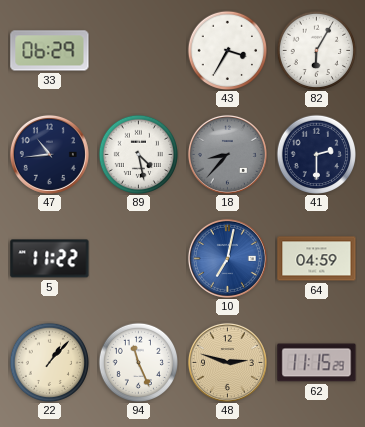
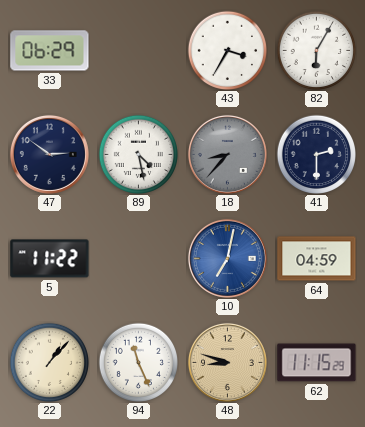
47: 10:44 -> 2:51
48: 2:48 -> 8:48
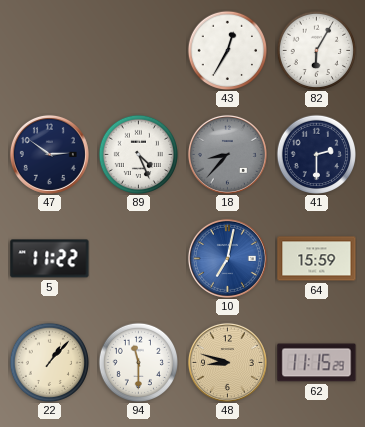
33: 06:29 -> none
43: 3:35 -> 12:35
89: 4:28 -> 4:26
64: 04:59 -> 15:59
94: 11:26 -> 11:30
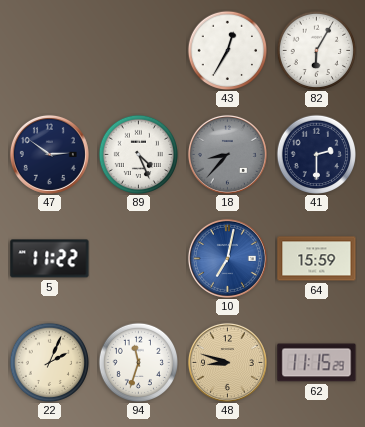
22: 1:07 -> 2:04
94: 11:30 -> 11:33
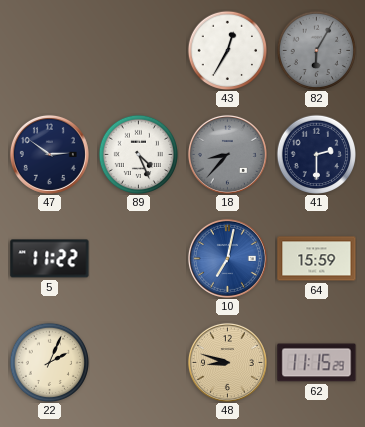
82 dial: white -> grey
94: 11:33 -> none
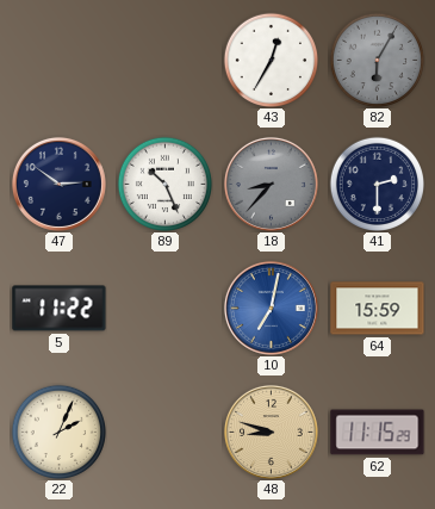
89: 4:26 -> 10:26
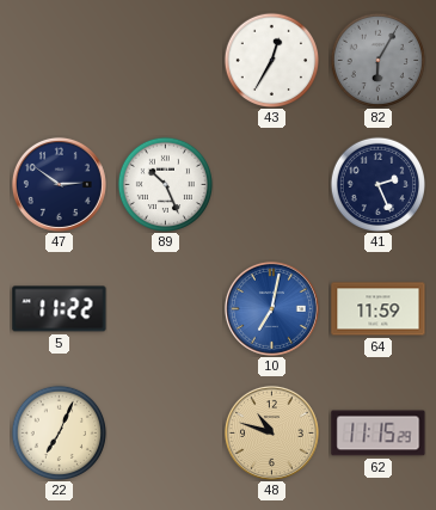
18: 8:37 -> none
41: 2:30 -> 2:26
64: 15:59 -> 11:59
22: 2:04 -> 7:04
48: 8:48 -> 10:48
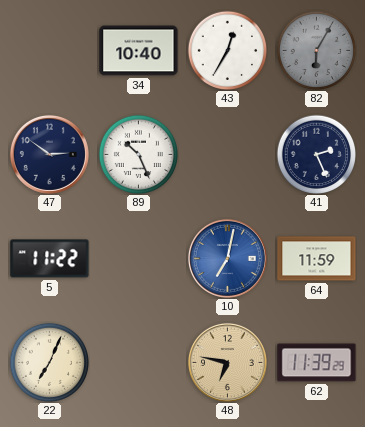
34: none -> 10:40
48: 10:48 -> 6:47
62: 11:15 -> 11:39
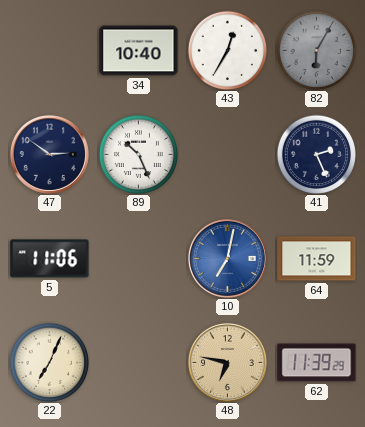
5: 11:22 -> 11:06
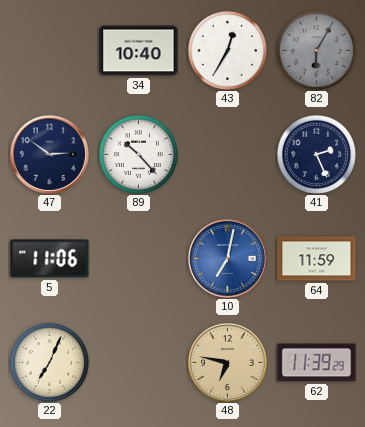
89: 10:26 -> 10:23
